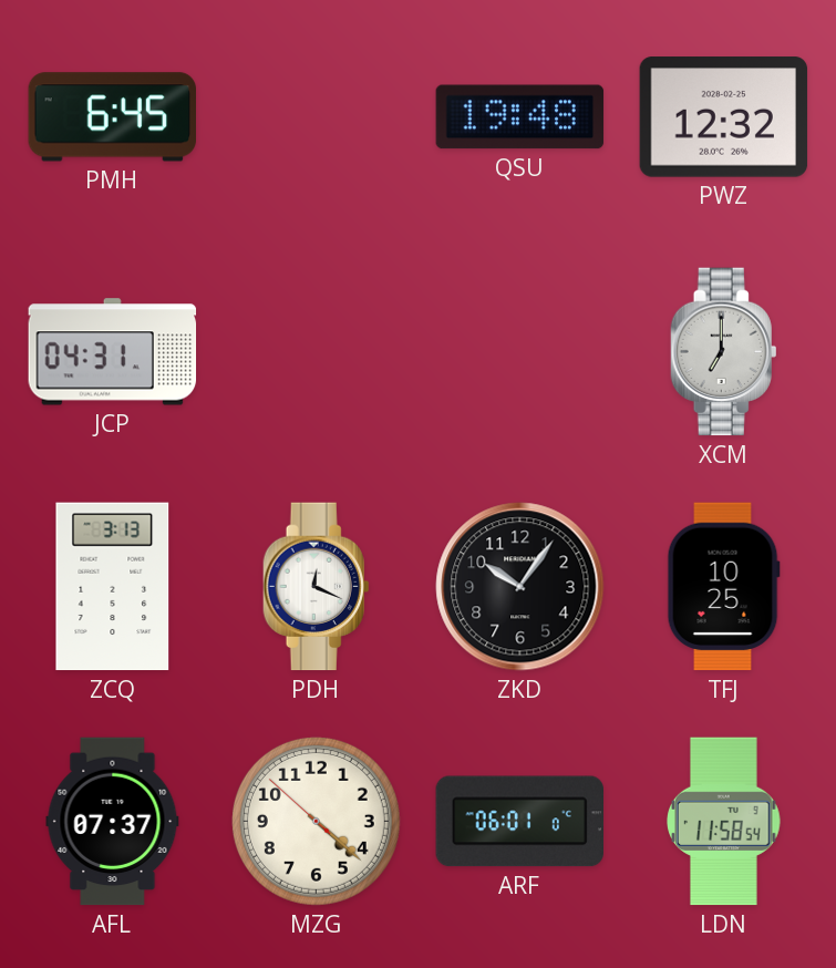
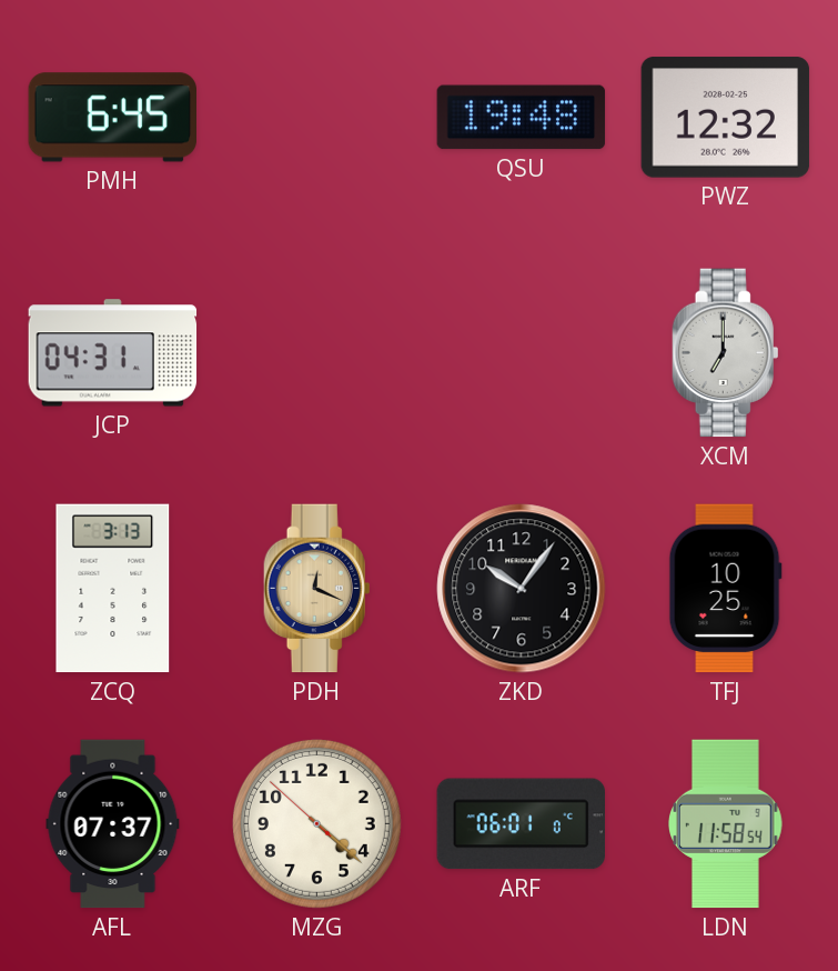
PDH dial: white -> champagne
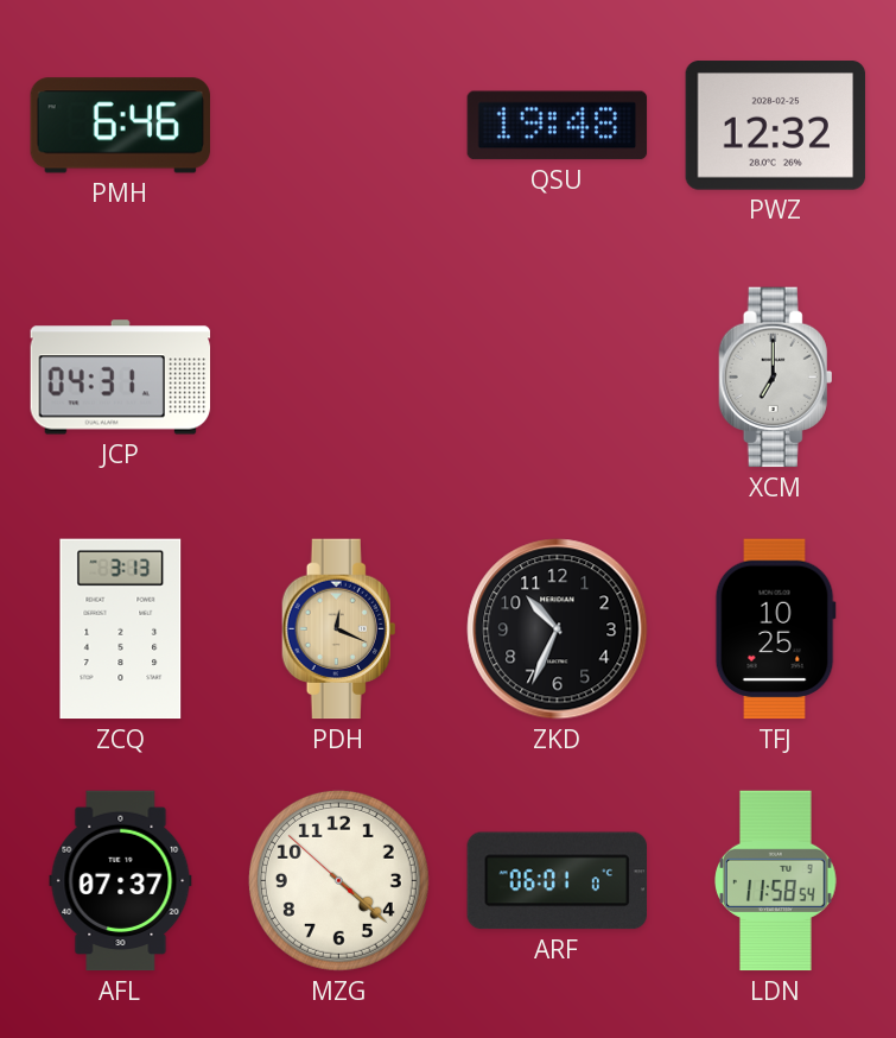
PMH: 6:45 -> 6:46
ZKD: 10:06 -> 10:34
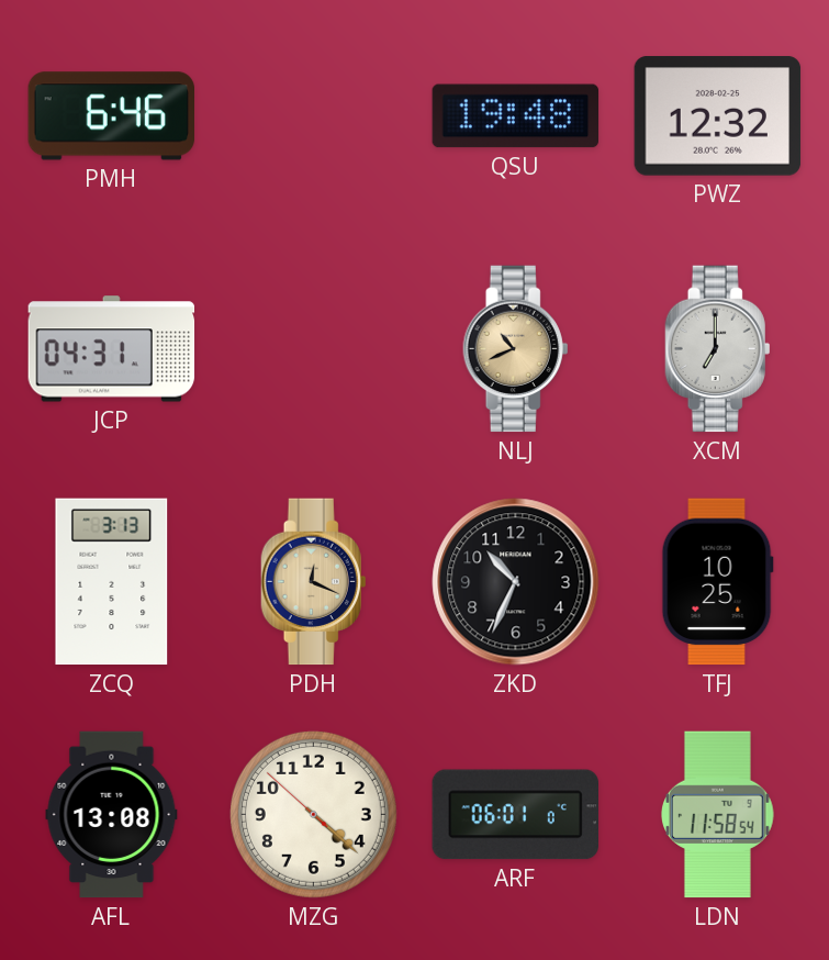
NLJ: none -> 10:41
AFL: 07:37 -> 13:08
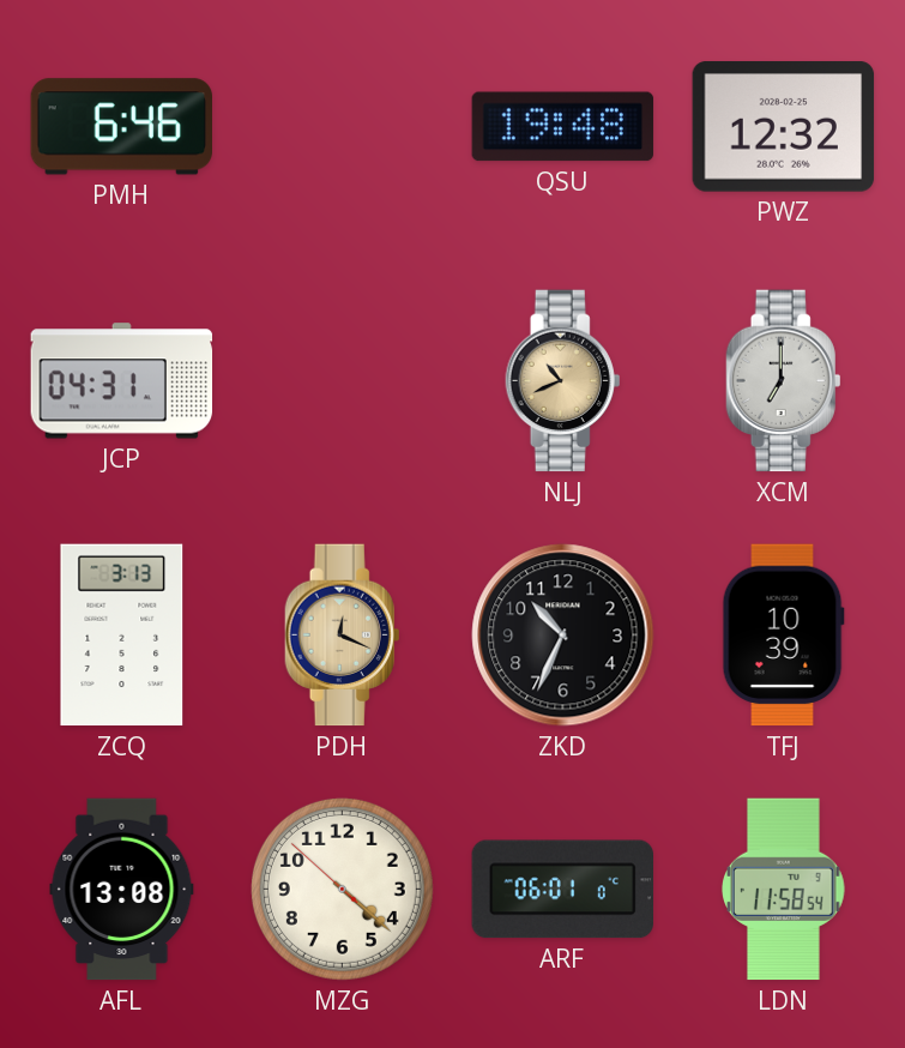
TFJ: 10:25 -> 10:39
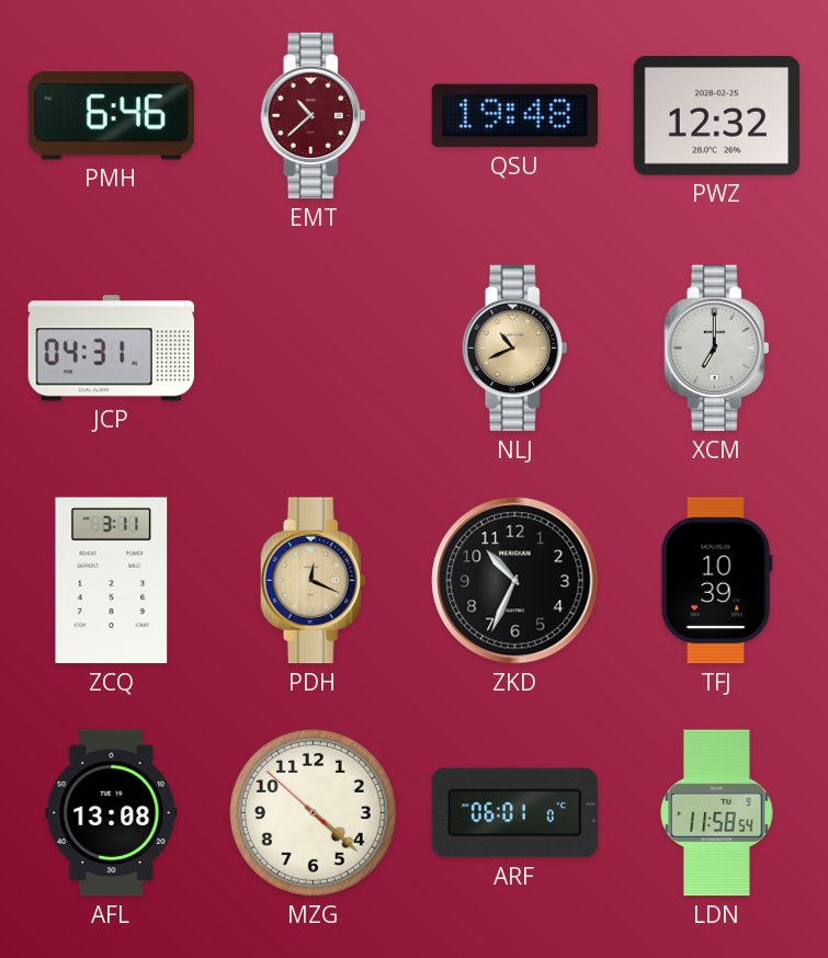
EMT: none -> 10:38
ZCQ: 3:13 -> 3:11
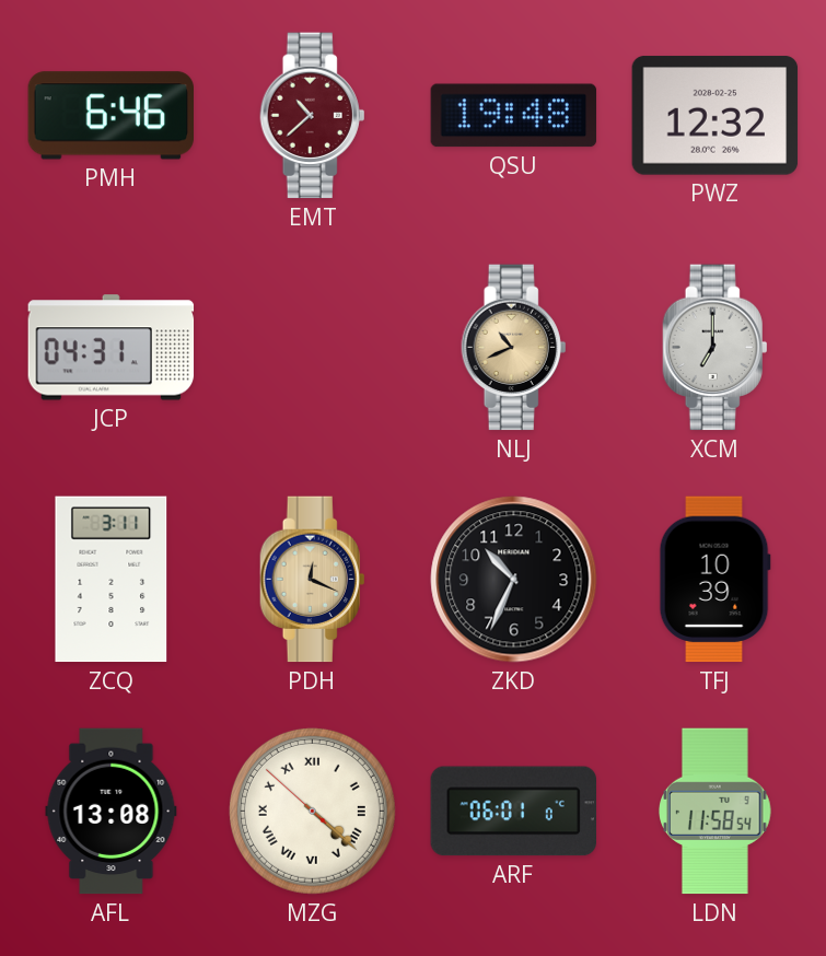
MZG numerals: Arabic -> Roman
